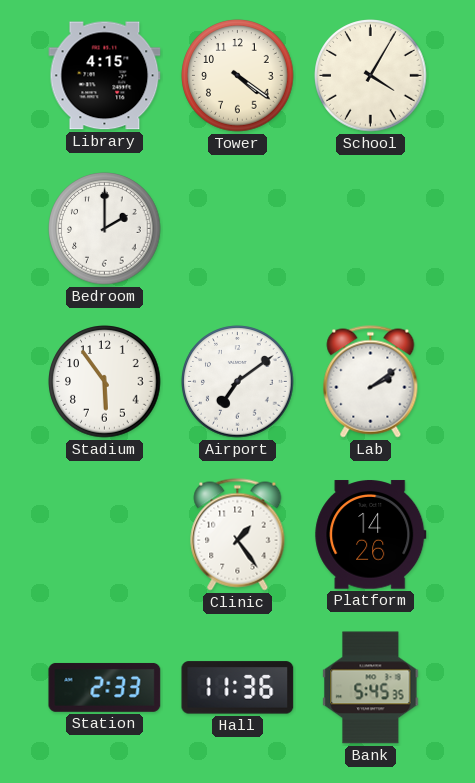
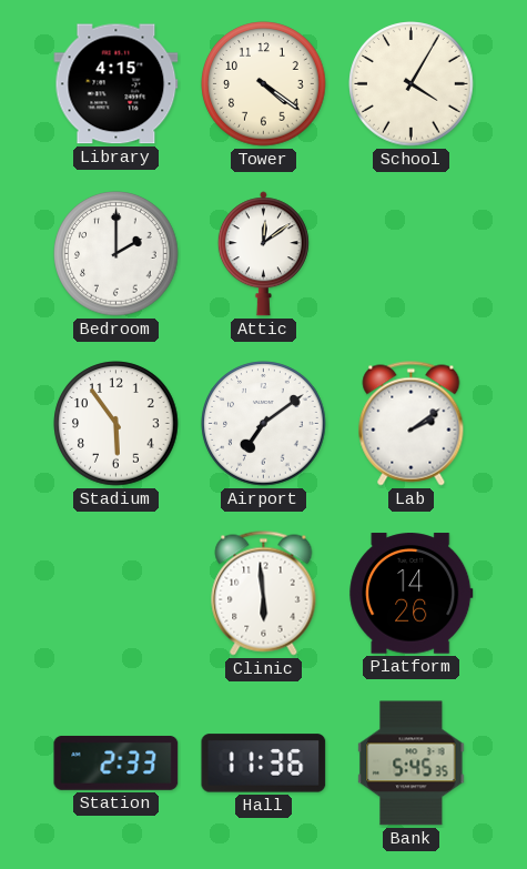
Attic: none -> 12:09
Clinic: 1:24 -> 5:59
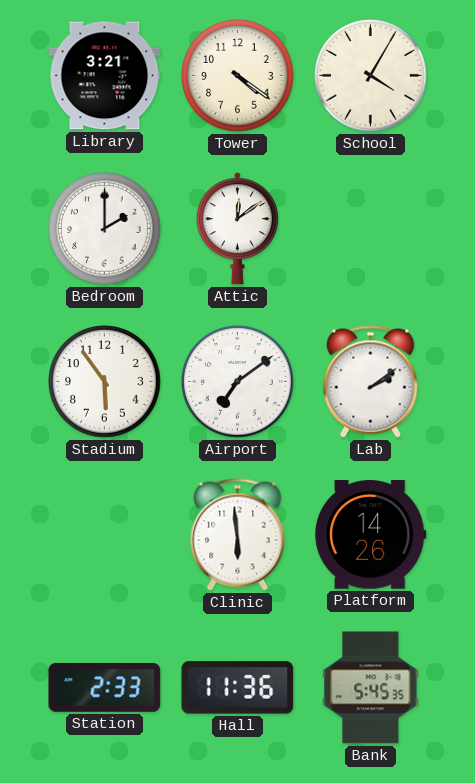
Library: 4:15 -> 3:21
